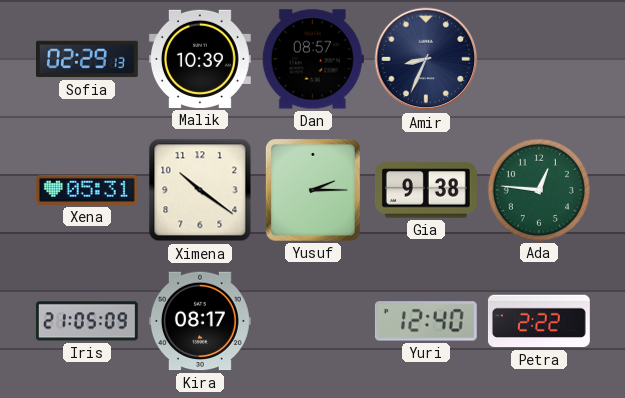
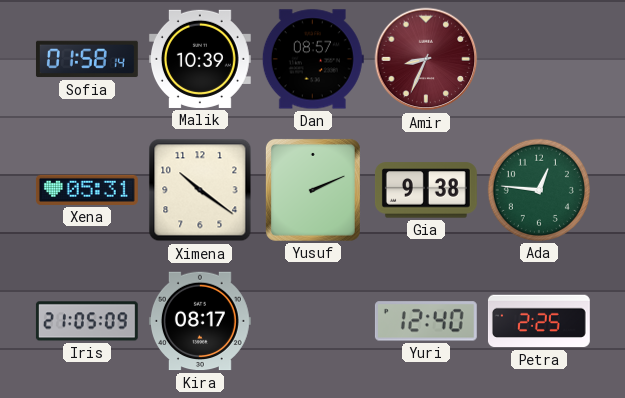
Sofia: 02:29 -> 01:58
Amir dial: navy -> burgundy
Yusuf: 2:15 -> 2:11
Petra: 2:22 -> 2:25
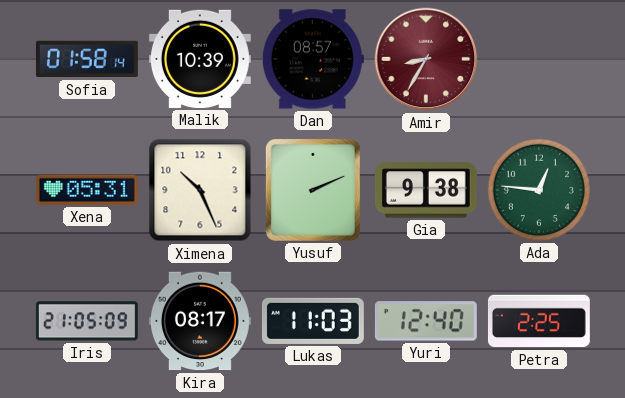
Amir: 8:34 -> 8:35
Ximena: 10:21 -> 10:26
Lukas: none -> 11:03
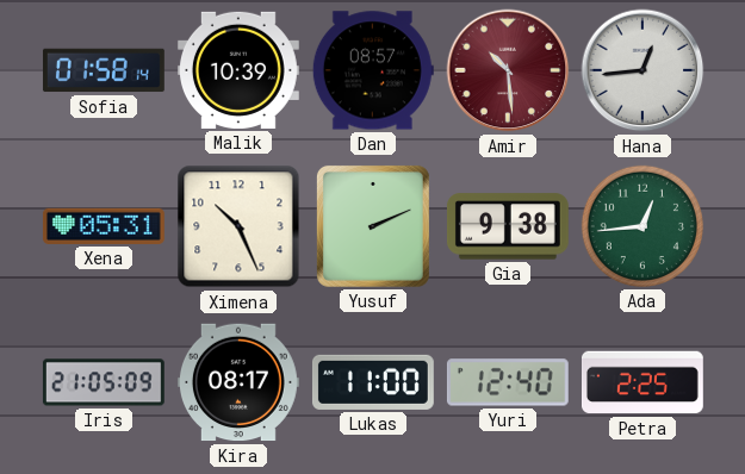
Amir: 8:35 -> 10:29
Hana: none -> 12:44
Ada: 12:46 -> 12:44
Lukas: 11:03 -> 11:00
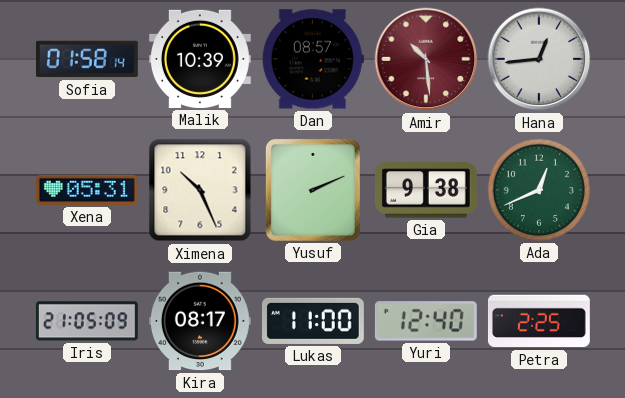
Ada: 12:44 -> 12:41
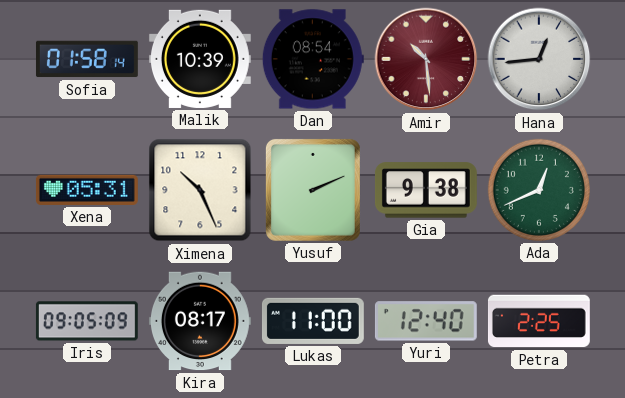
Dan: 08:57 -> 08:54
Iris: 21:05 -> 09:05
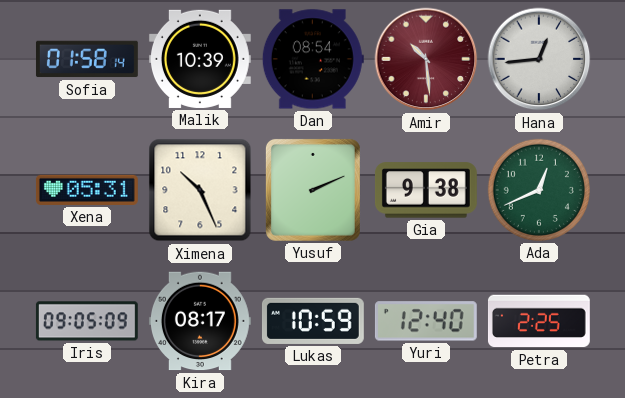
Lukas: 11:00 -> 10:59
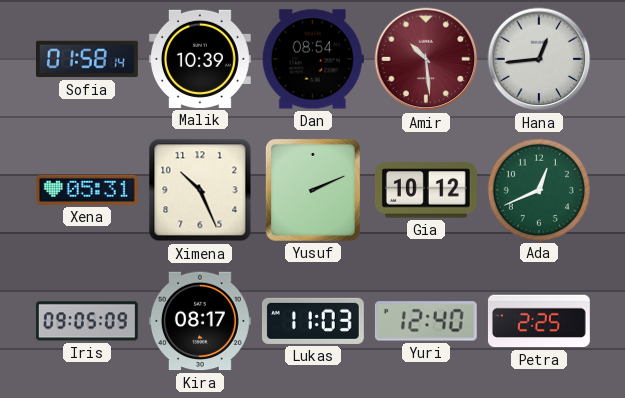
Gia: 9:38 -> 10:12
Lukas: 10:59 -> 11:03
